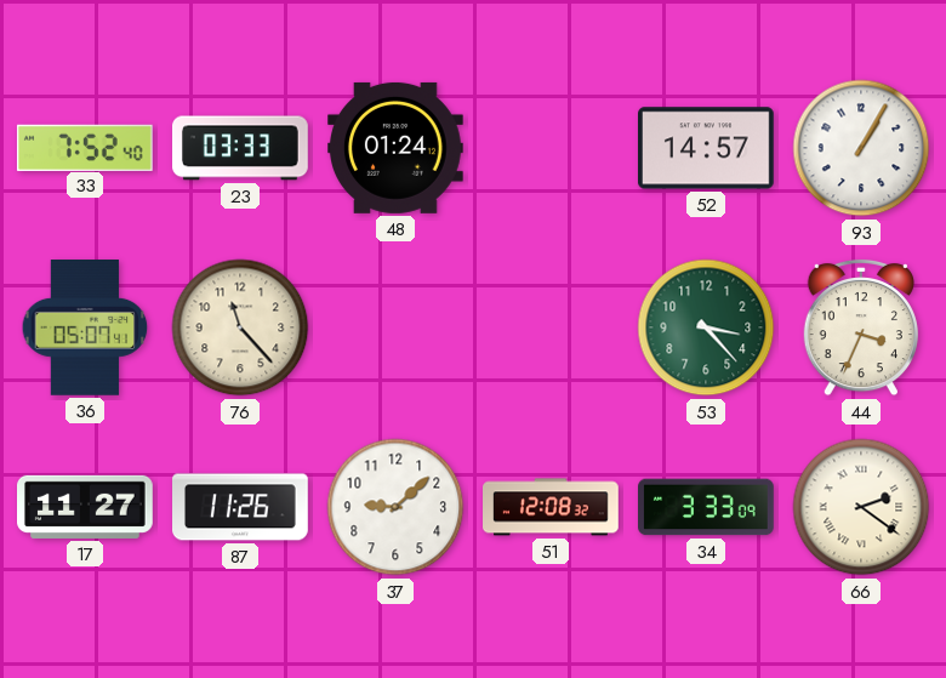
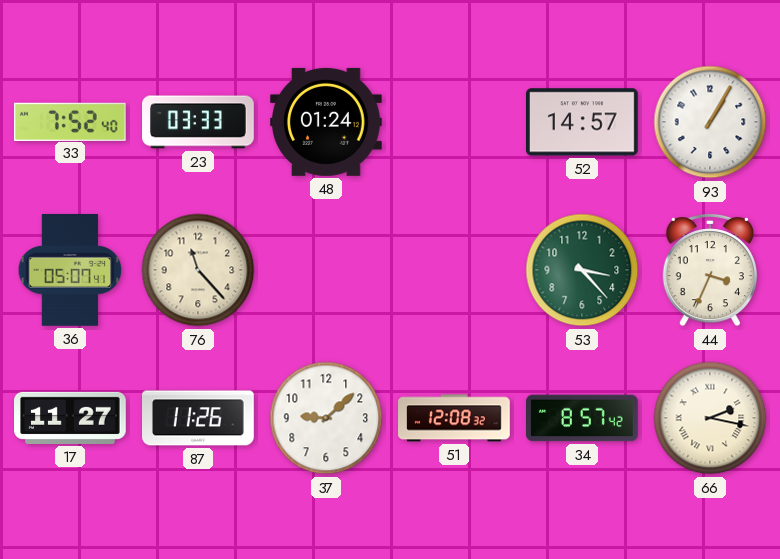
34: 3:33 -> 8:57
66: 2:21 -> 2:17
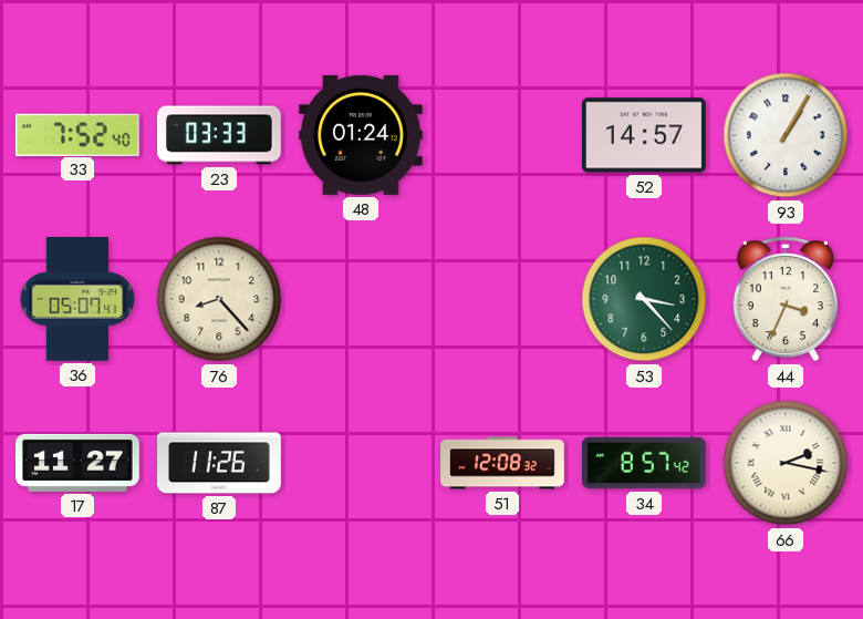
76: 11:23 -> 8:23
37: 9:08 -> none
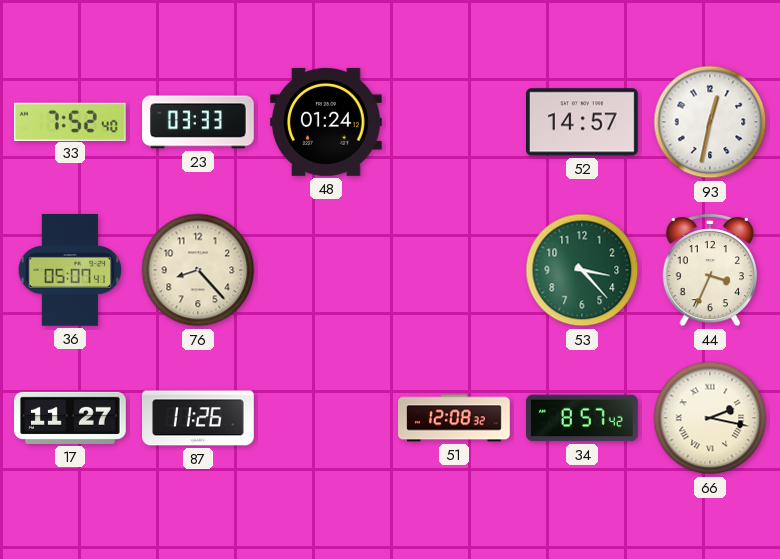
93: 1:05 -> 12:32
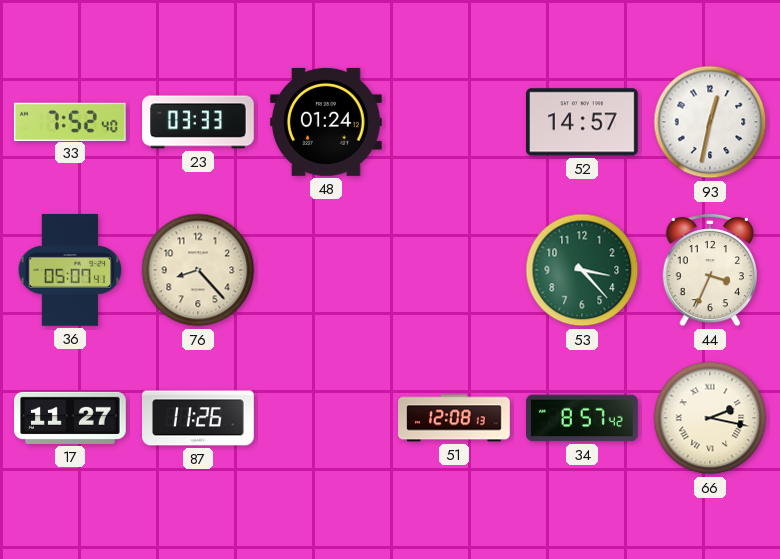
51: 12:08:32 -> 12:08:13
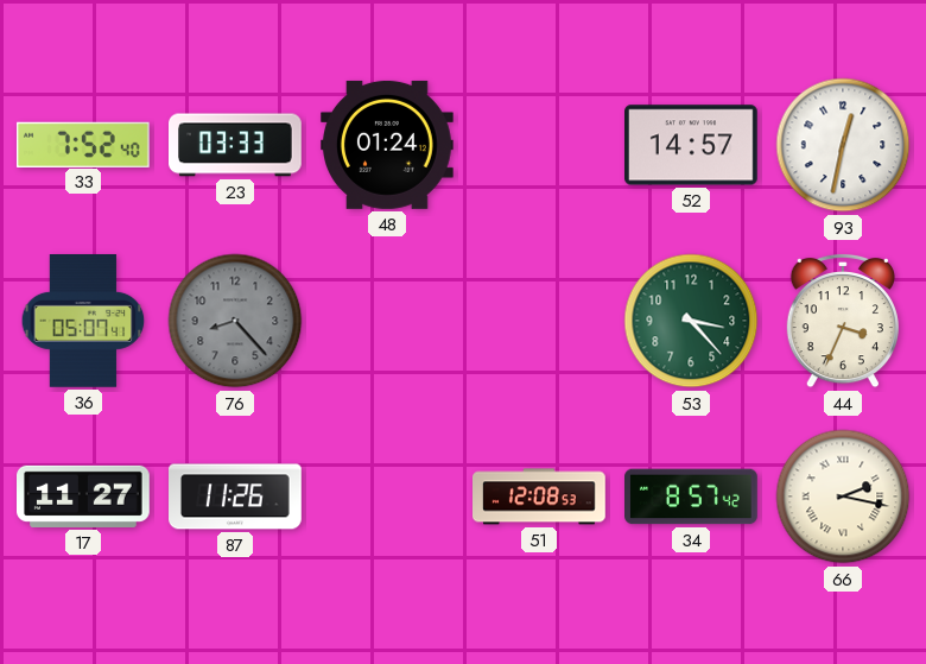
76 dial: cream -> grey
51: 12:08:13 -> 12:08:53
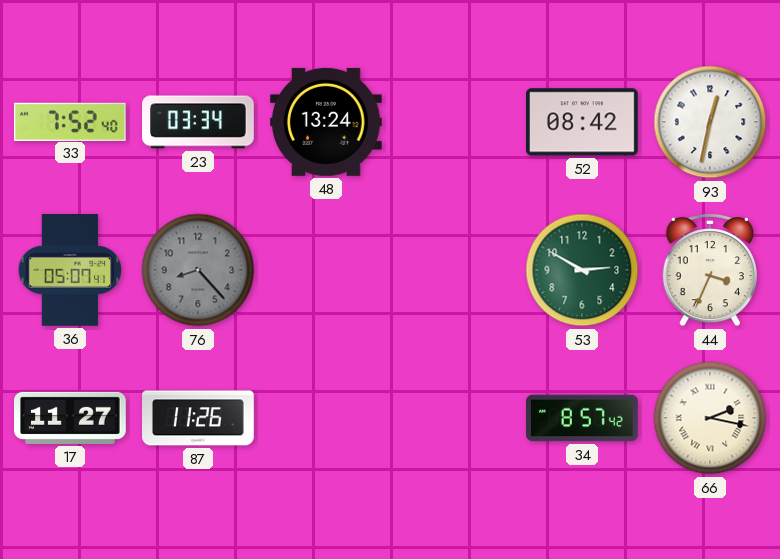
23: 03:33 -> 03:34
48: 01:24 -> 13:24
52: 14:57 -> 08:42
53: 3:23 -> 2:50
51: 12:08 -> none
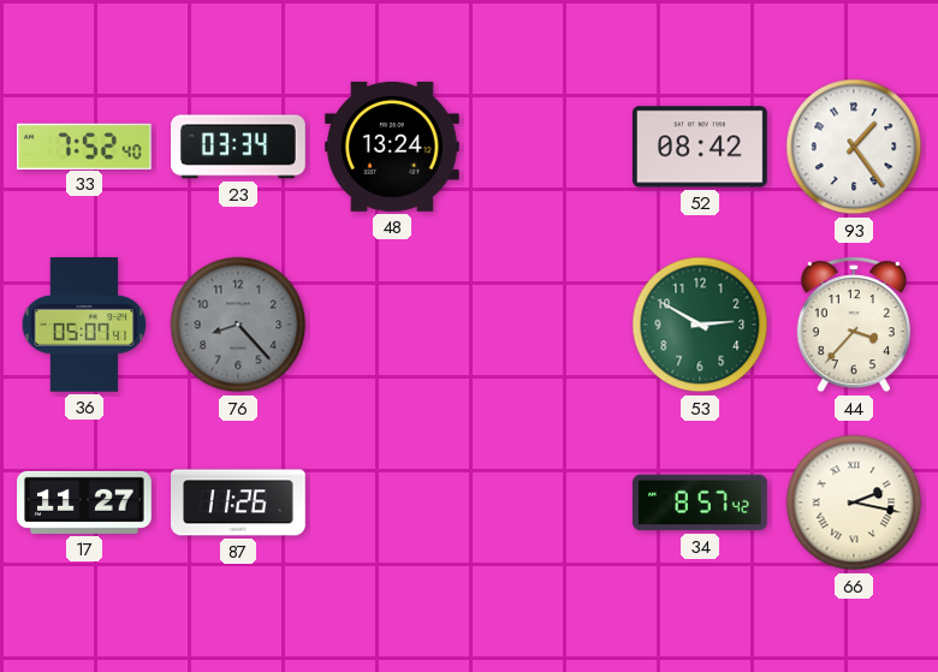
93: 12:32 -> 1:24
44: 3:34 -> 3:37
